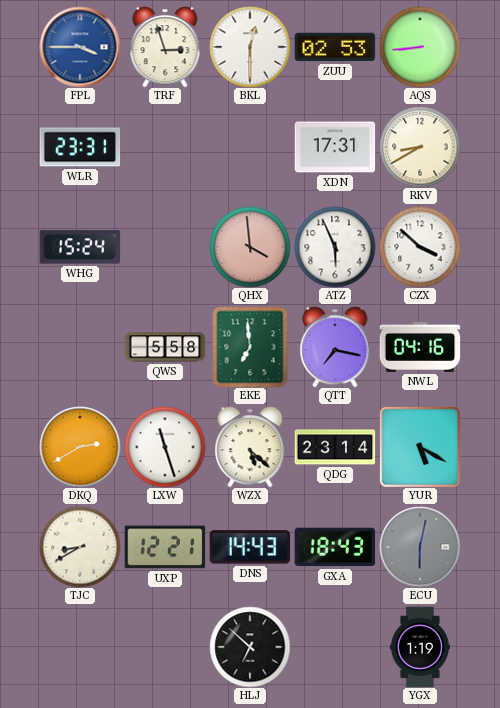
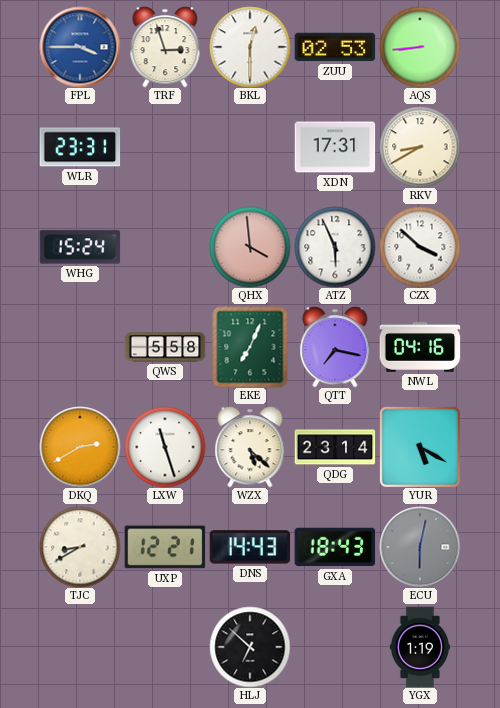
EKE: 6:59 -> 7:04
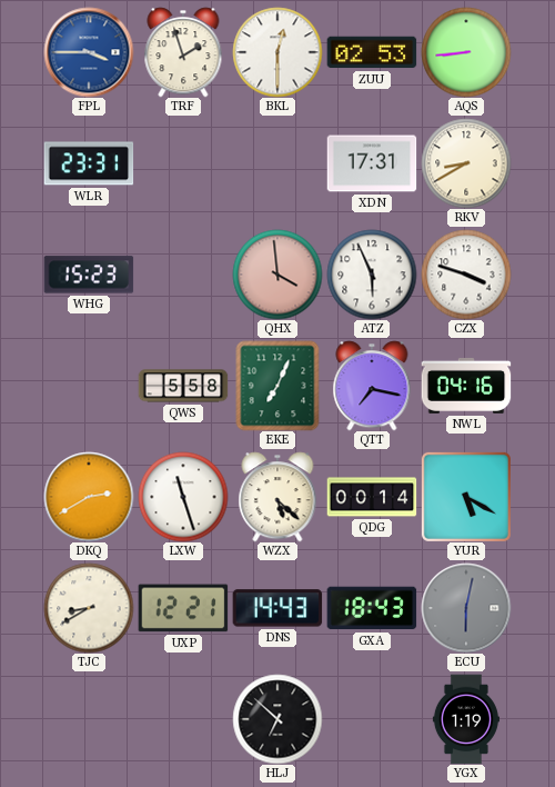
TRF: 2:57 -> 1:57
WHG: 15:24 -> 15:23
CZX: 3:52 -> 3:48
QDG: 23:14 -> 00:14
